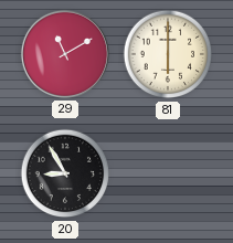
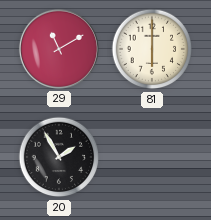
20: 8:55 -> 1:55
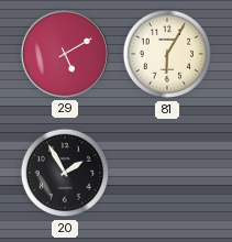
29: 11:10 -> 5:10
81: 6:00 -> 6:05
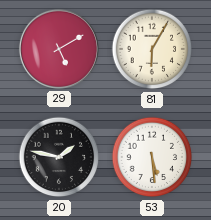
20: 1:55 -> 1:47
53: none -> 5:29
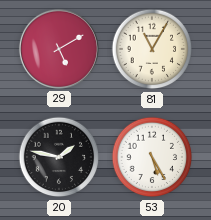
81: 6:05 -> 11:05
53: 5:29 -> 5:25
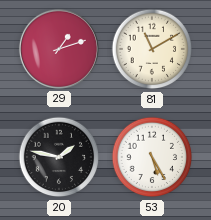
29: 5:10 -> 1:12
81: 11:05 -> 11:10
